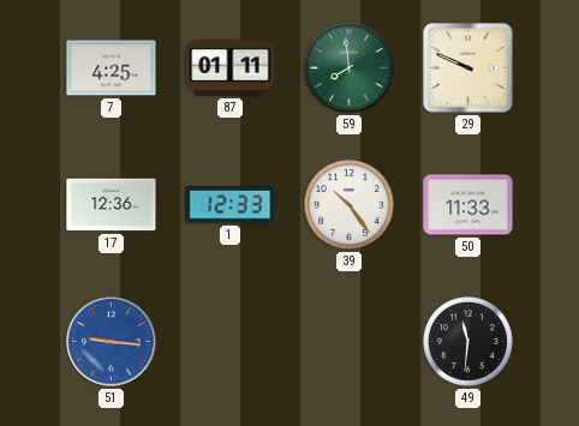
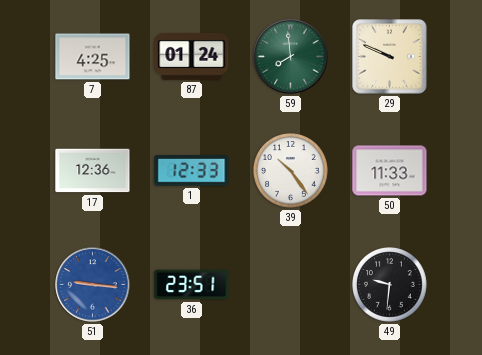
87: 01:11 -> 01:24
36: none -> 23:51
49: 11:31 -> 9:31
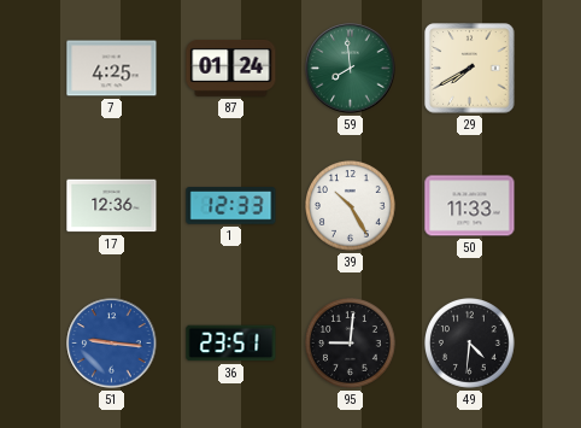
29: 9:49 -> 7:40
39: 10:24 -> 10:25
95: none -> 9:01
49: 9:31 -> 4:31
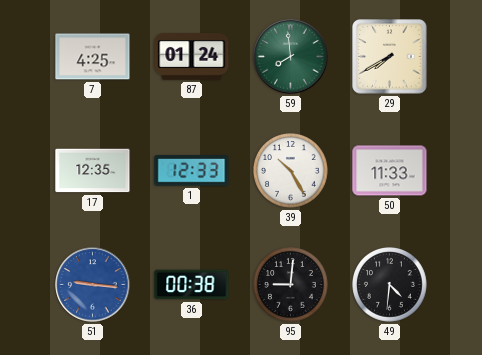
17: 12:36 -> 12:35
36: 23:51 -> 00:38
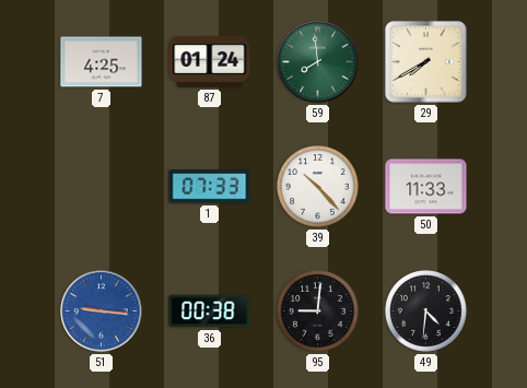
17: 12:35 -> none
1: 12:33 -> 07:33
39: 10:25 -> 10:23
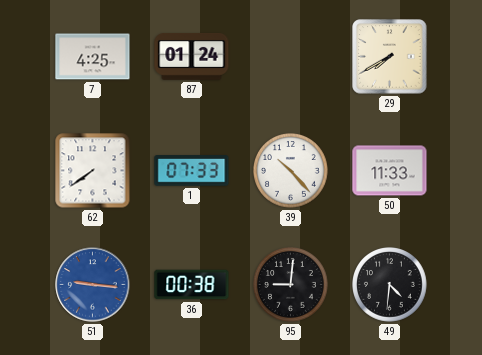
59: 7:59 -> none
62: none -> 7:39
